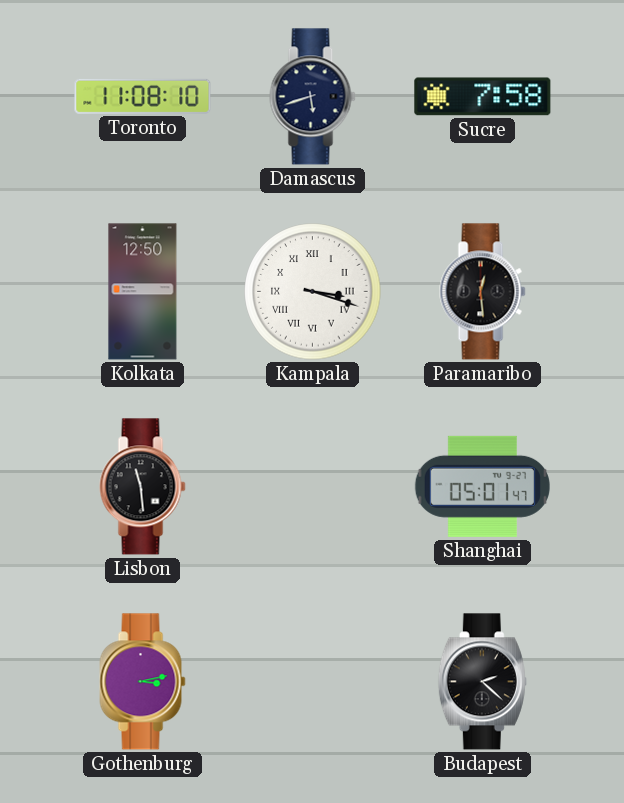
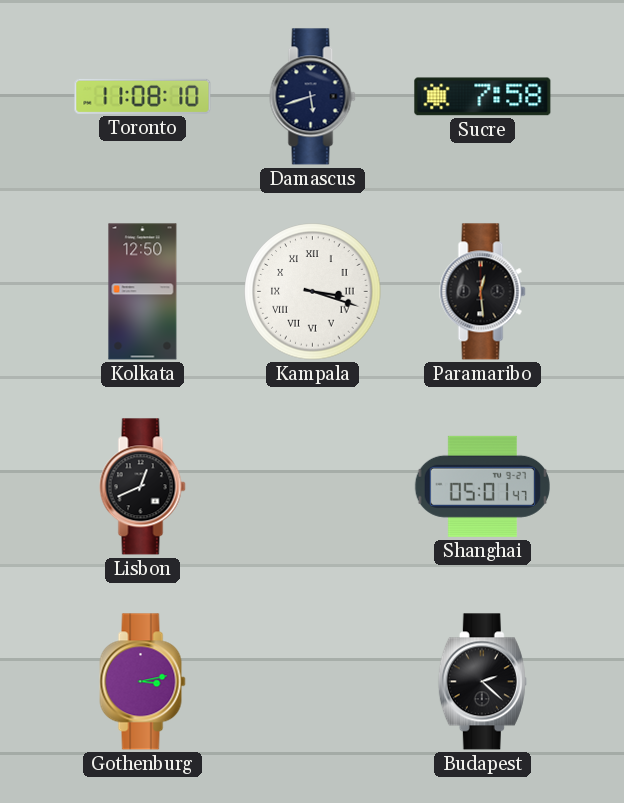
Lisbon: 11:29 -> 12:41
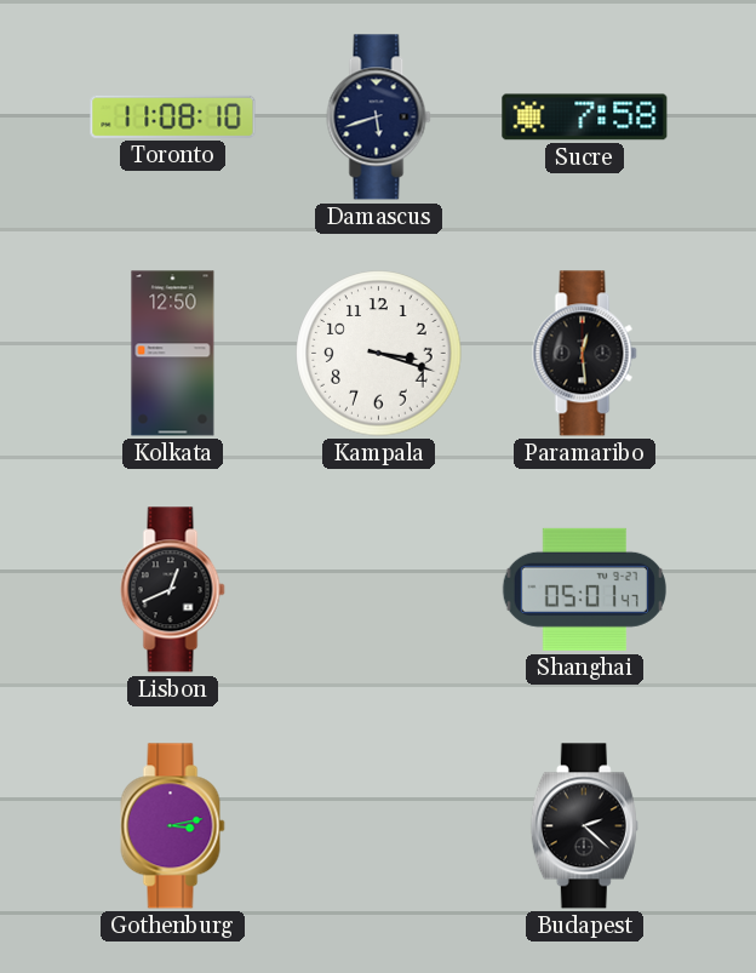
Kampala numerals: Roman -> Arabic
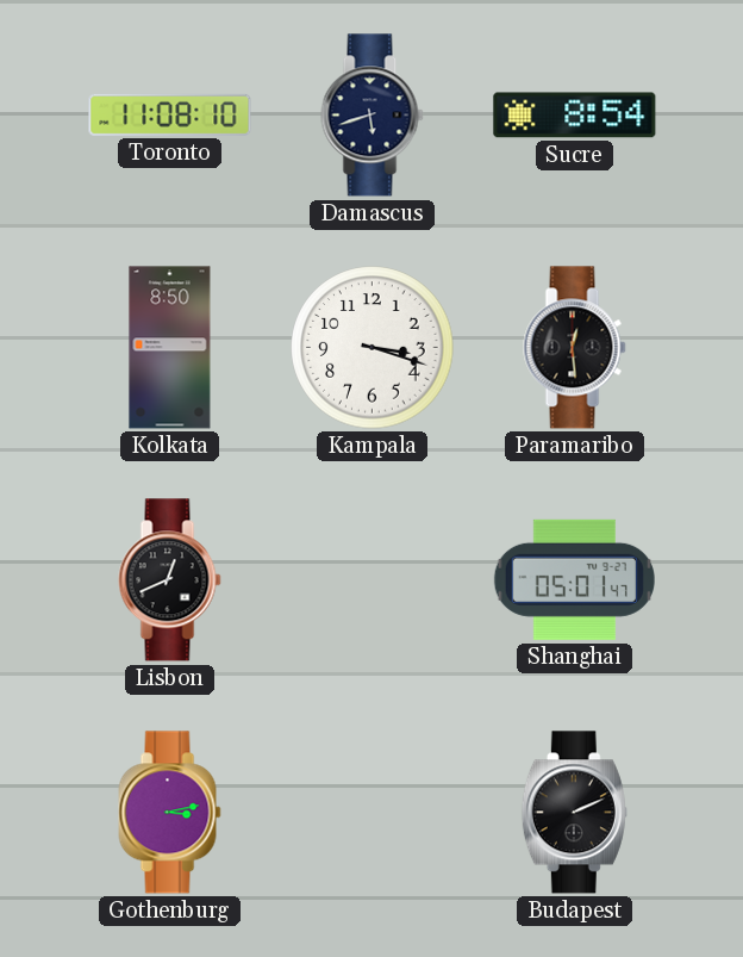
Sucre: 7:58 -> 8:54
Kolkata: 12:50 -> 8:50
Budapest: 2:22 -> 2:11
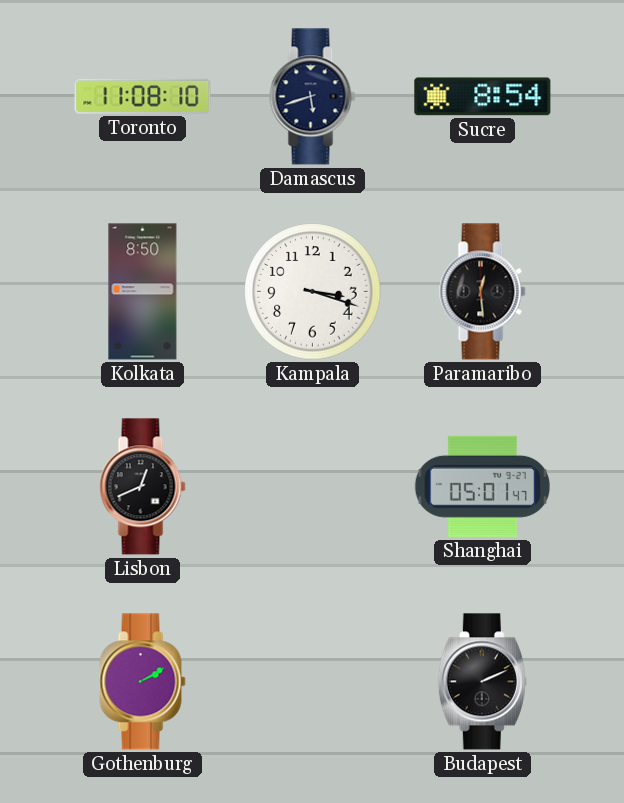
Gothenburg: 3:13 -> 2:10
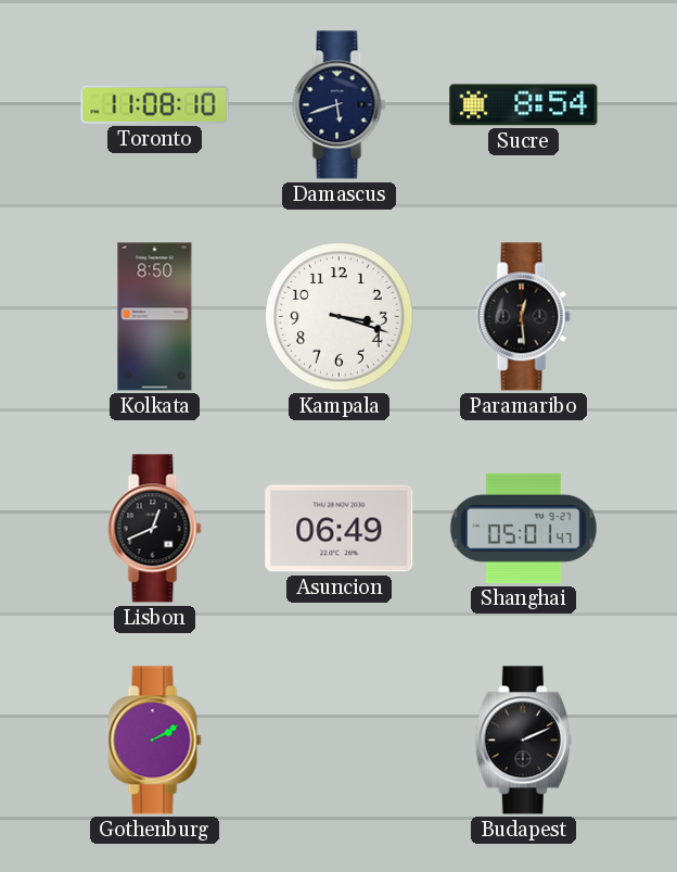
Asuncion: none -> 06:49
